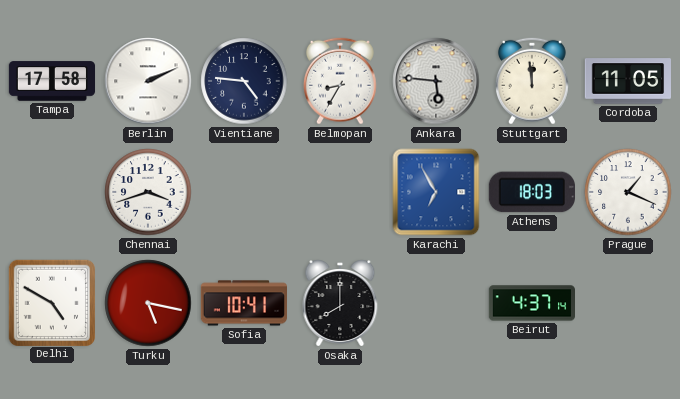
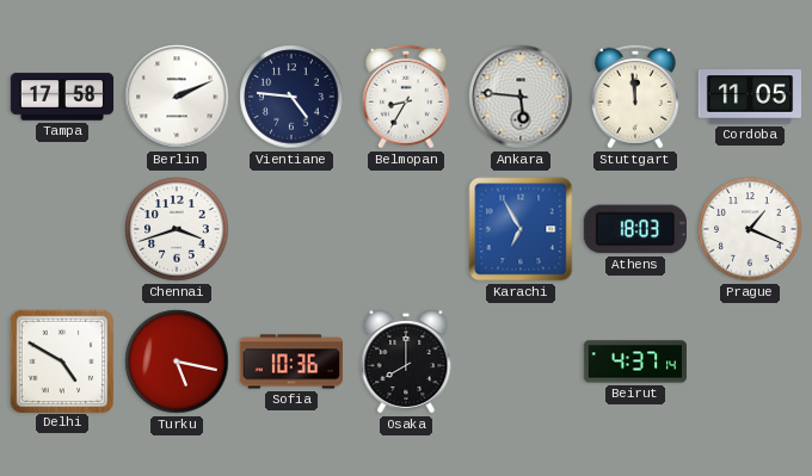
Sofia: 10:41 -> 10:36
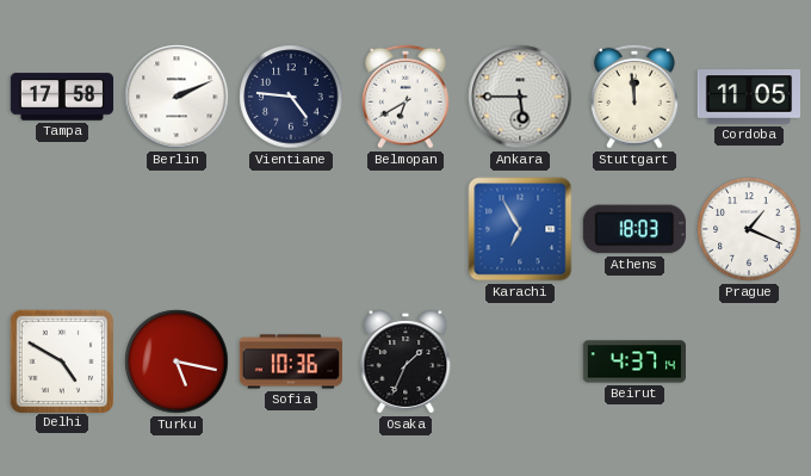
Belmopan: 8:35 -> 6:40
Ankara: 5:46 -> 5:45
Chennai: 3:42 -> none
Osaka: 8:00 -> 1:34
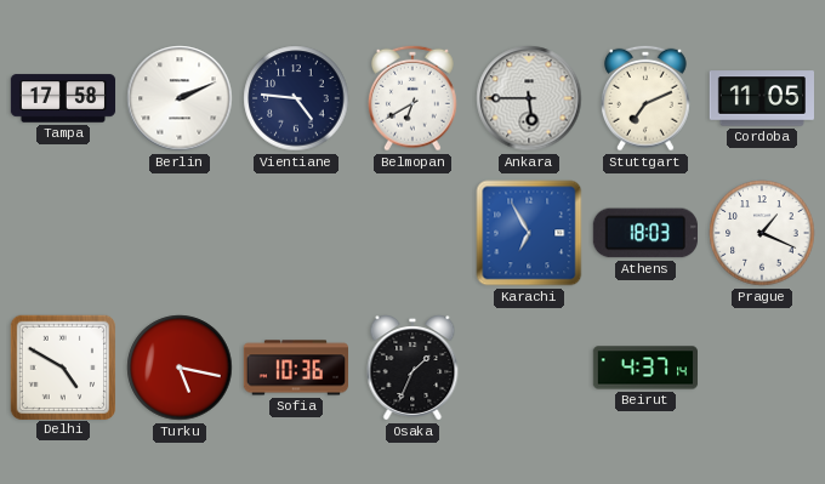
Stuttgart: 11:59 -> 7:11
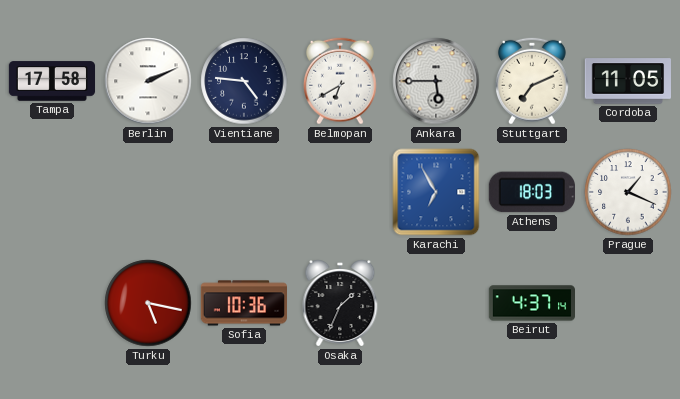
Delhi: 4:50 -> none
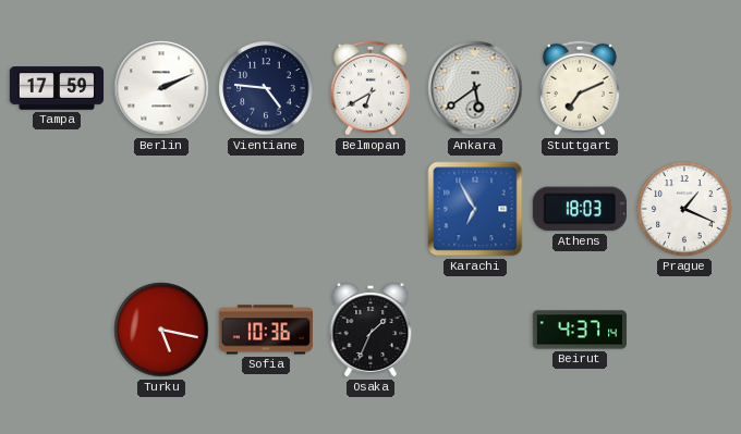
Tampa: 17:58 -> 17:59
Ankara: 5:45 -> 5:39
Cordoba: 11:05 -> none
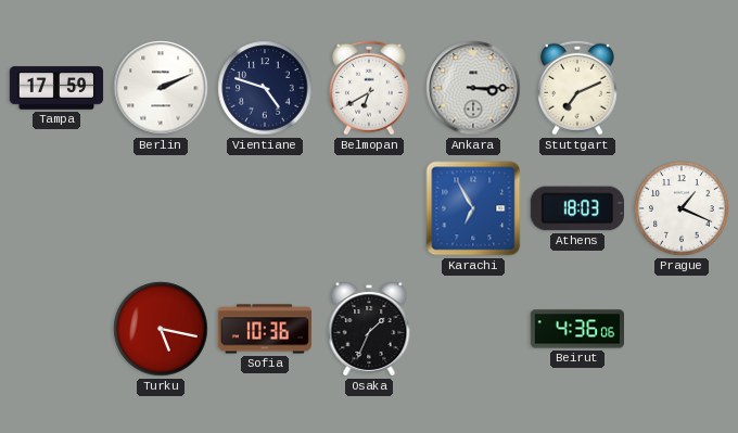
Vientiane: 4:46 -> 4:48
Ankara: 5:39 -> 3:15
Beirut: 4:37 -> 4:36
